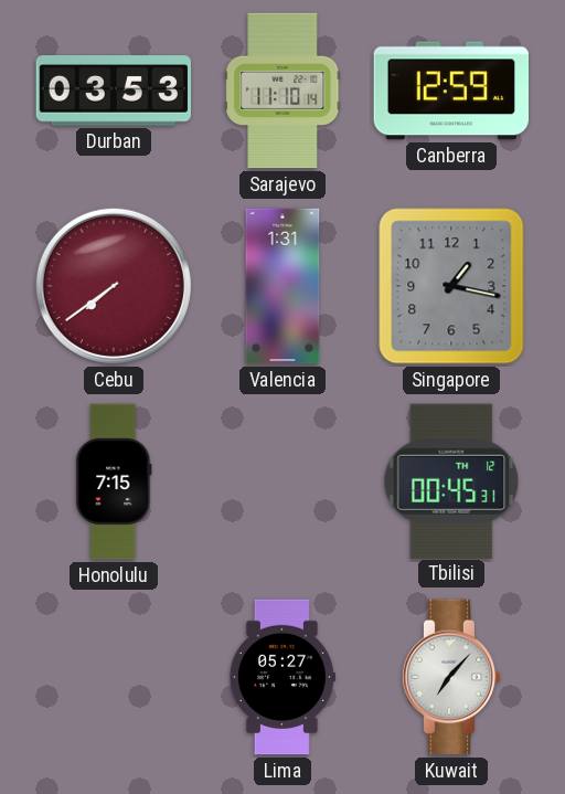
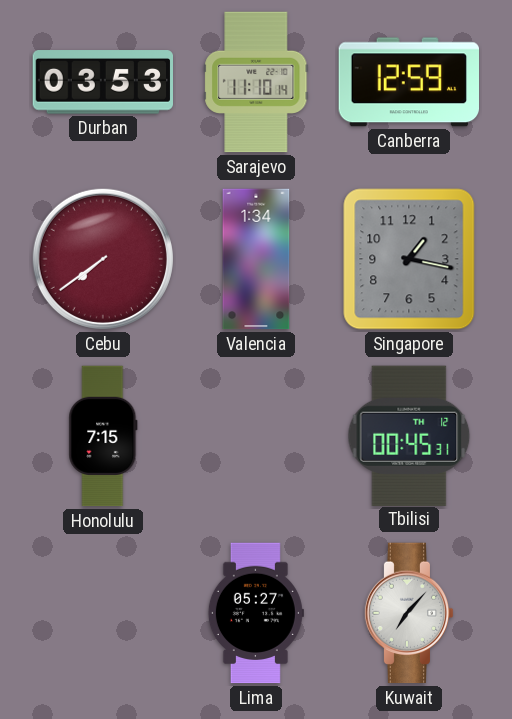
Valencia: 1:31 -> 1:34
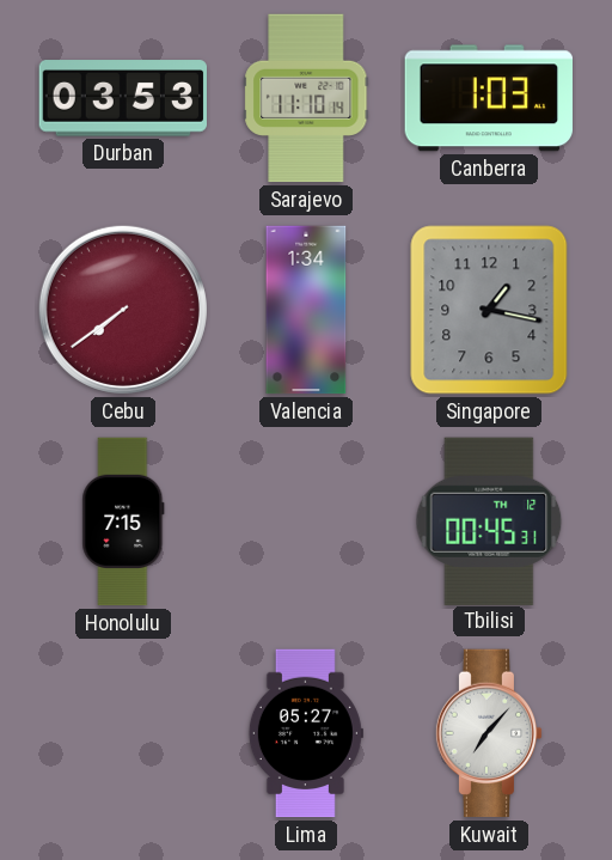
Canberra: 12:59 -> 1:03
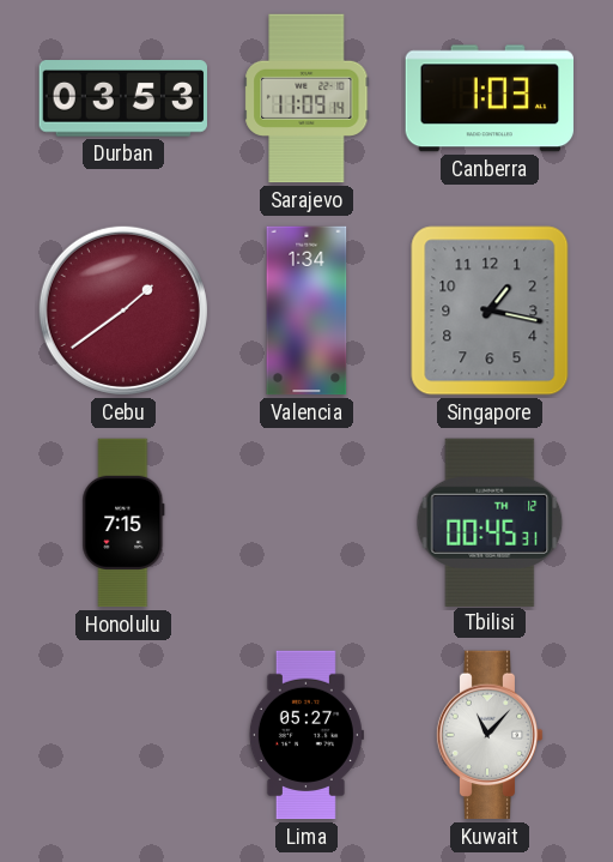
Sarajevo: 11:10 -> 11:09
Cebu: 7:39 -> 1:39
Kuwait: 7:07 -> 11:07
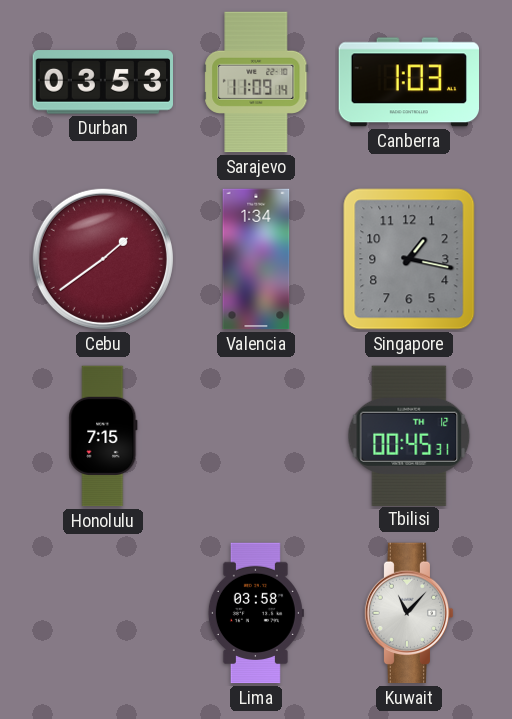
Lima: 05:27 -> 03:58
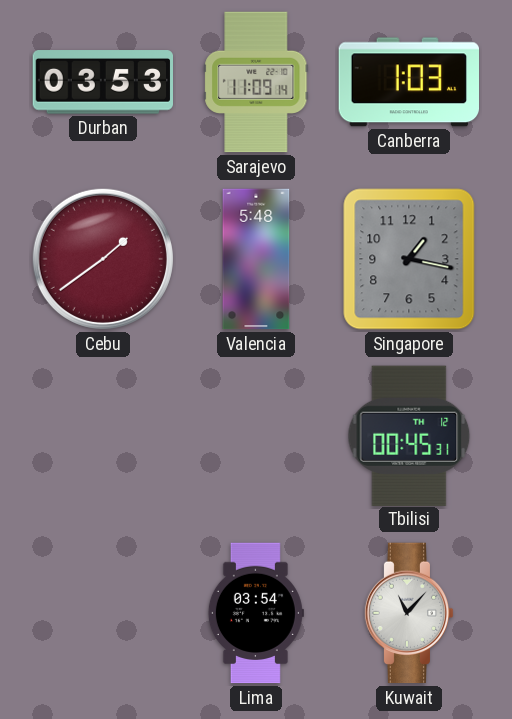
Valencia: 1:34 -> 5:48
Honolulu: 7:15 -> none
Lima: 03:58 -> 03:54
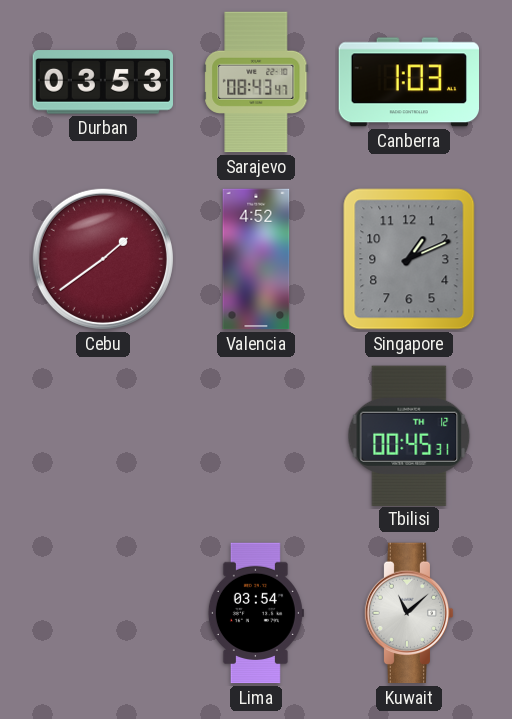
Sarajevo: 11:09 -> 08:43
Valencia: 5:48 -> 4:52
Singapore: 1:17 -> 1:11
Kuwait: 11:07 -> 11:08
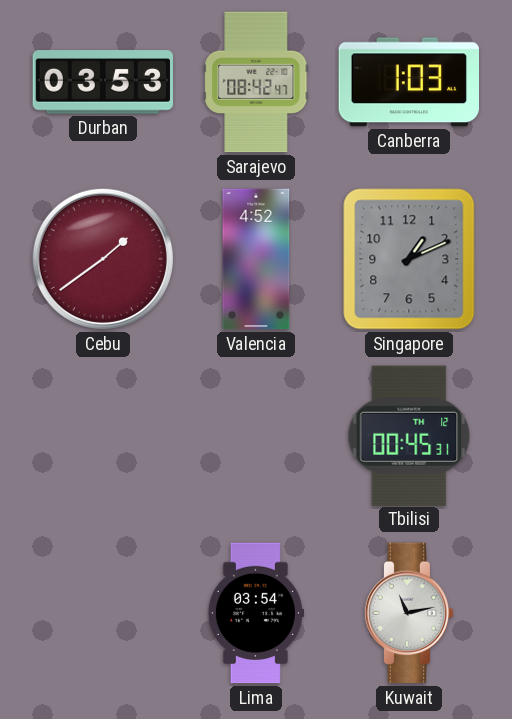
Sarajevo: 08:43 -> 08:42
Kuwait: 11:08 -> 11:13
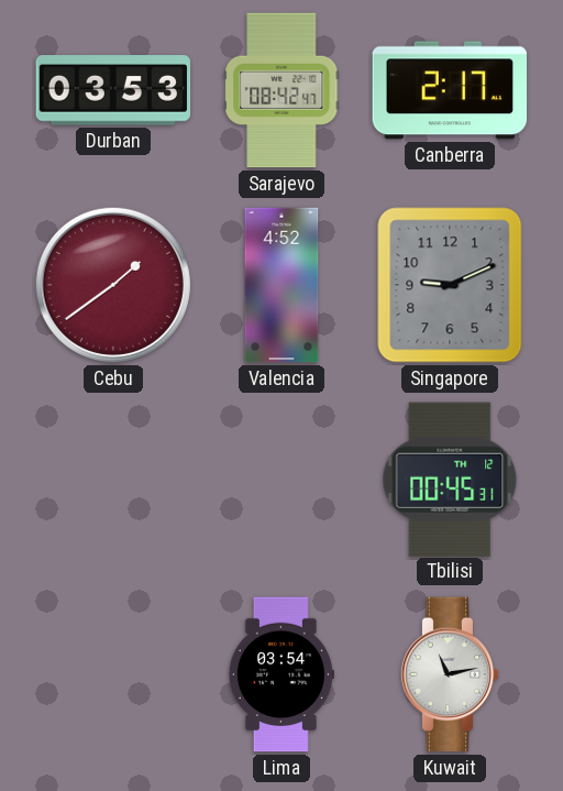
Canberra: 1:03 -> 2:17
Singapore: 1:11 -> 9:11
